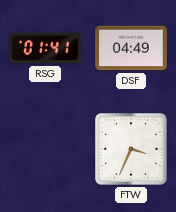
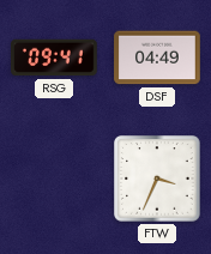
RSG: 01:41 -> 09:41
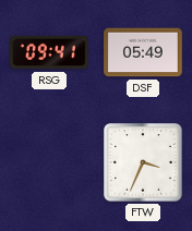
DSF: 04:49 -> 05:49
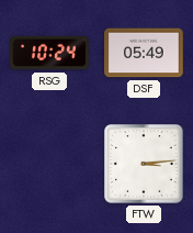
RSG: 09:41 -> 10:24
FTW: 3:34 -> 3:14
